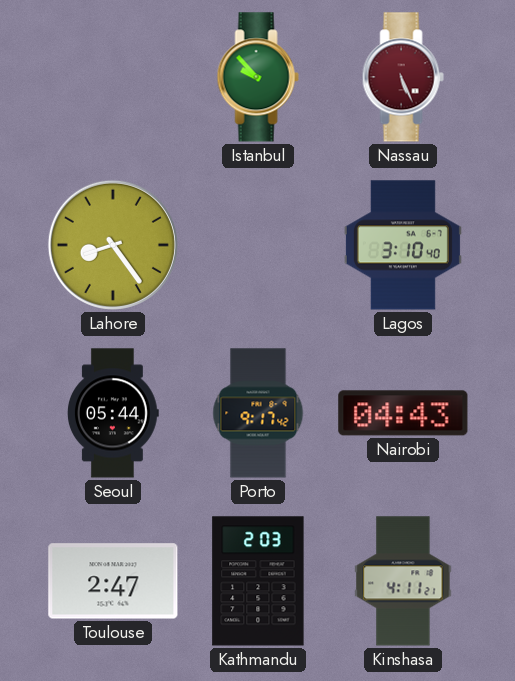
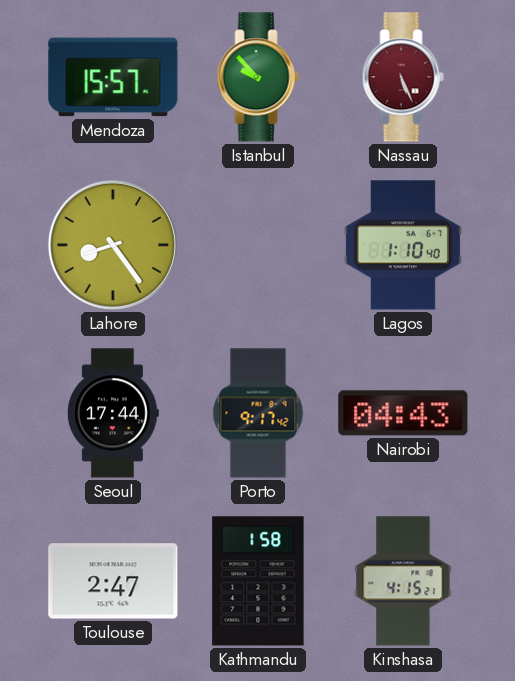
Mendoza: none -> 15:57
Lagos: 3:10 -> 1:10
Seoul: 05:44 -> 17:44
Kathmandu: 2:03 -> 1:58
Kinshasa: 4:11 -> 4:15
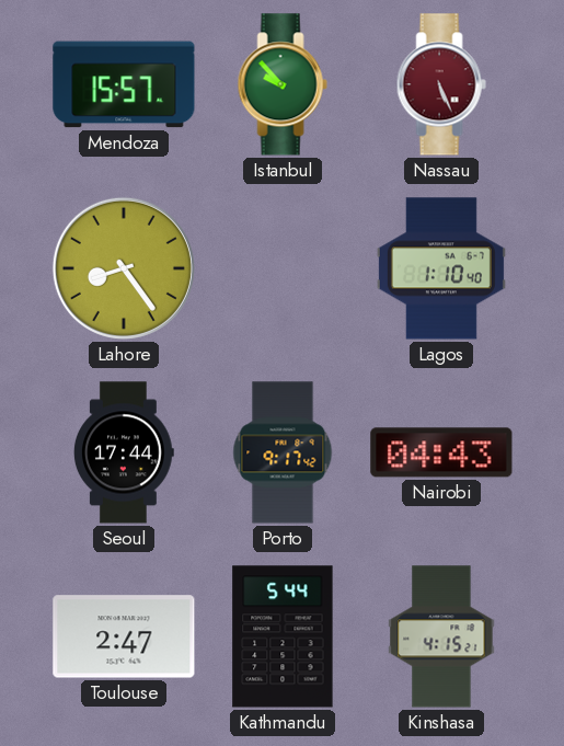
Kathmandu: 1:58 -> 5:44
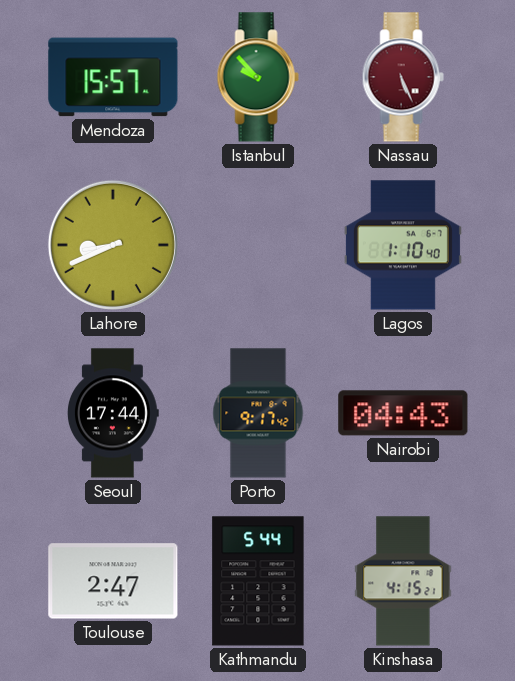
Lahore: 8:24 -> 8:41
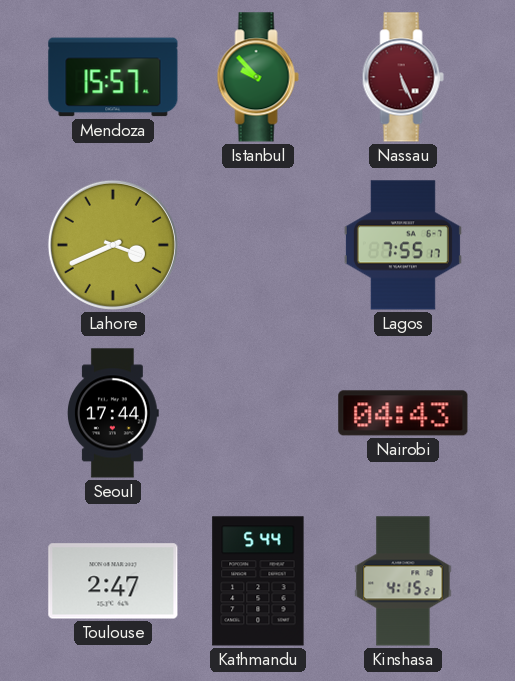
Lahore: 8:41 -> 3:41
Lagos: 1:10 -> 7:55
Porto: 9:17 -> none
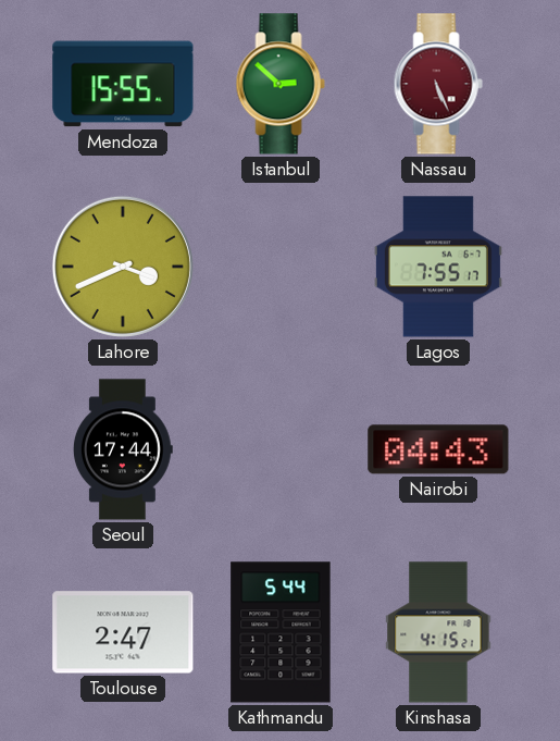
Mendoza: 15:57 -> 15:55
Istanbul: 9:53 -> 2:52
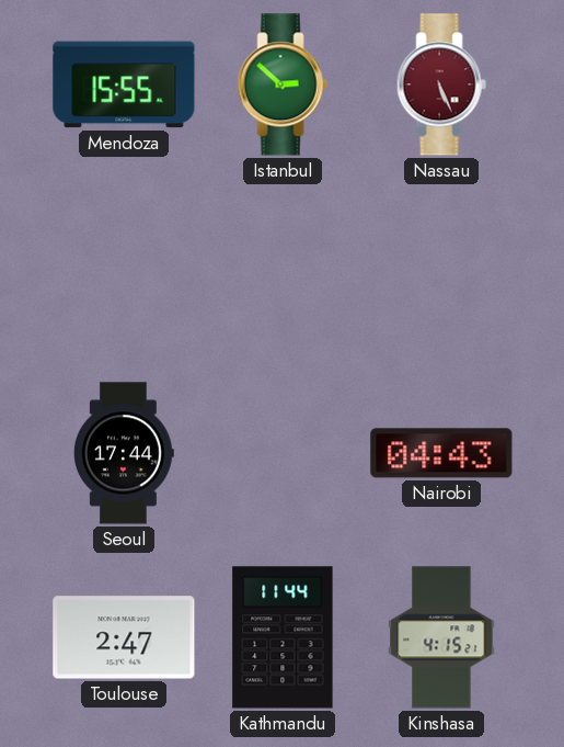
Lahore: 3:41 -> none
Lagos: 7:55 -> none
Kathmandu: 5:44 -> 11:44
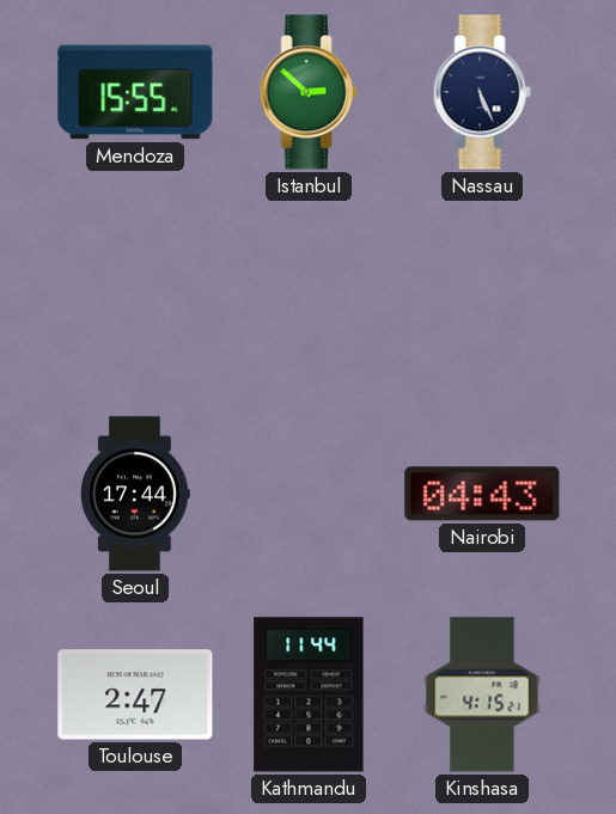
Nassau dial: burgundy -> navy
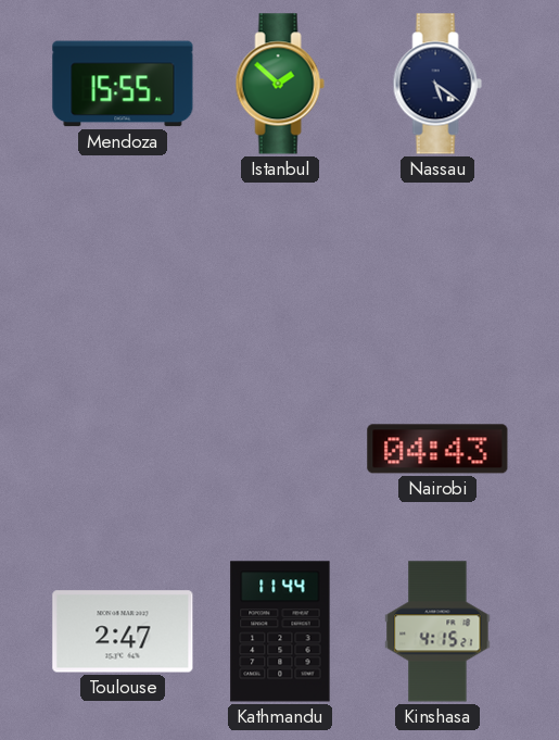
Istanbul: 2:52 -> 1:52
Nassau: 5:26 -> 5:21
Seoul: 17:44 -> none
